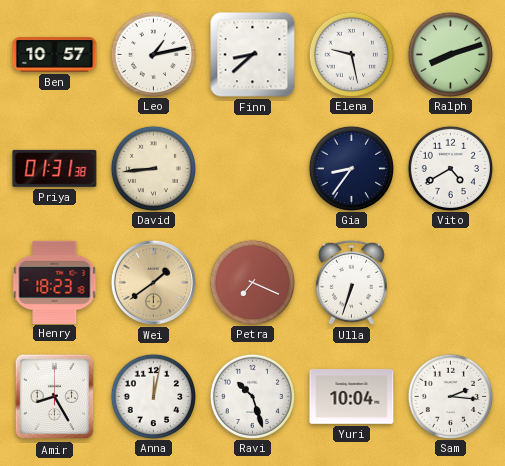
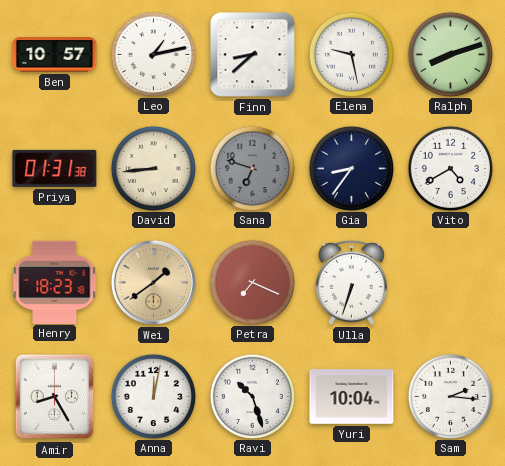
Sana: none -> 6:48
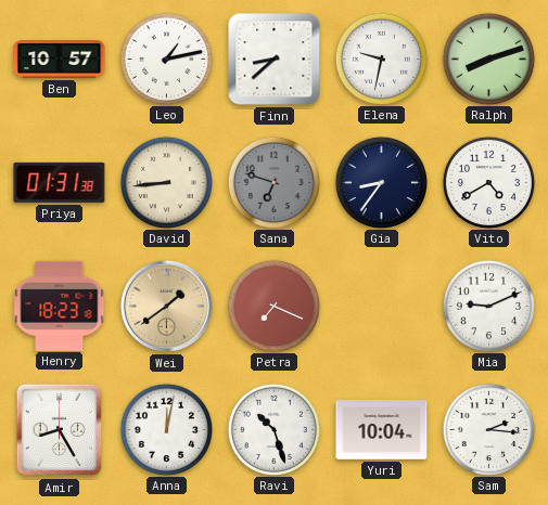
Elena: 9:28 -> 9:32
Ulla: 6:33 -> none
Mia: none -> 9:11
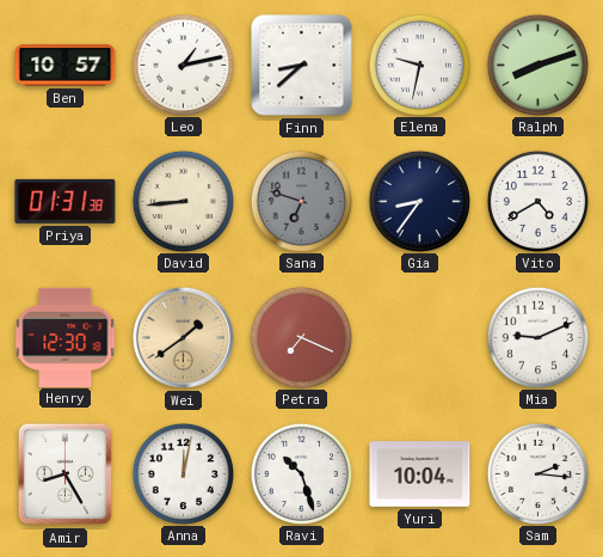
Henry: 18:23 -> 12:30
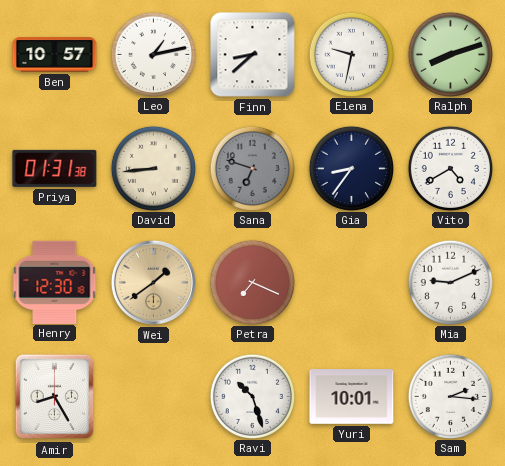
Anna: 12:02 -> none
Yuri: 10:04 -> 10:01
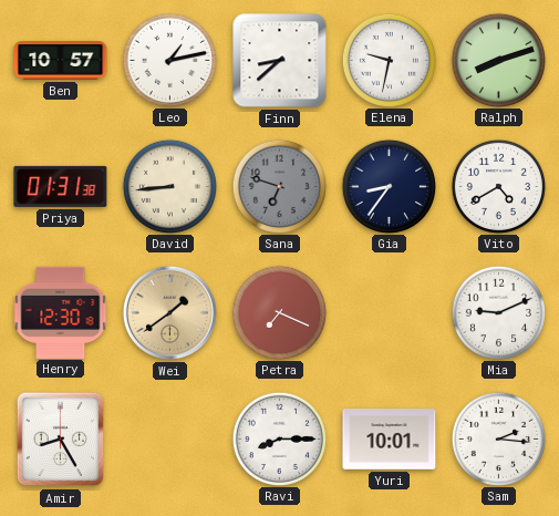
Ravi: 10:27 -> 8:15
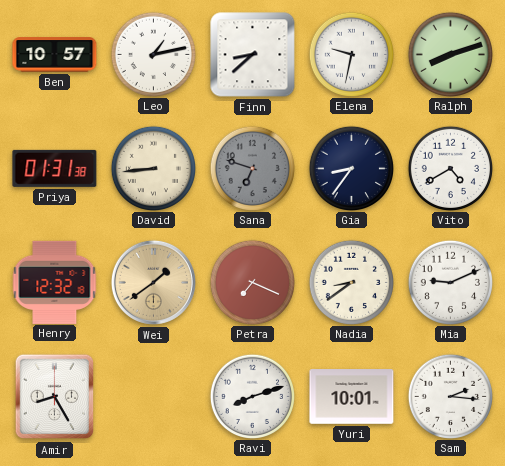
Henry: 12:30 -> 12:32
Nadia: none -> 8:39
Ravi: 8:15 -> 8:12
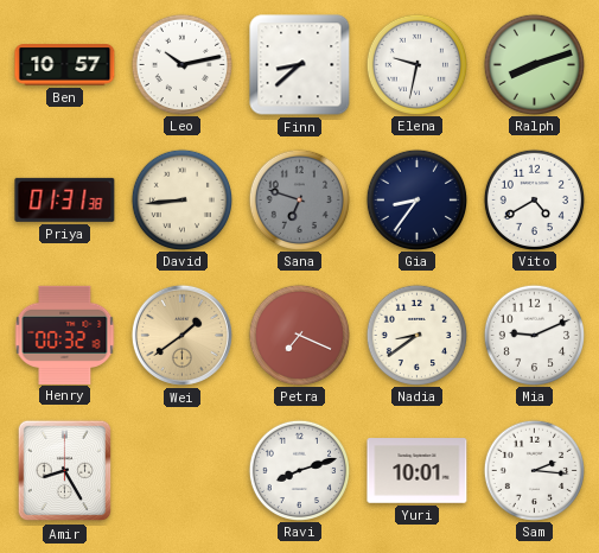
Leo: 1:13 -> 10:13
Henry: 12:32 -> 00:32
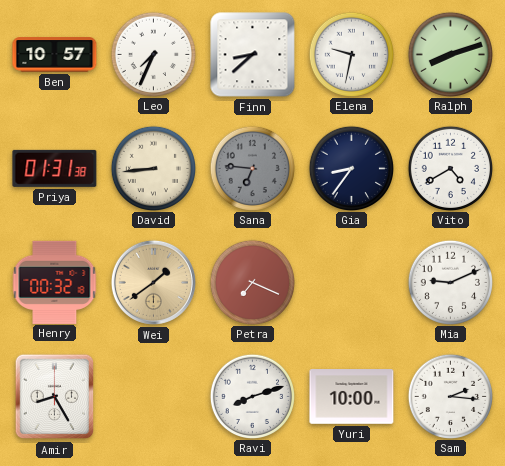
Leo: 10:13 -> 7:34
Sana: 6:48 -> 6:46
Nadia: 8:39 -> none
Yuri: 10:01 -> 10:00
